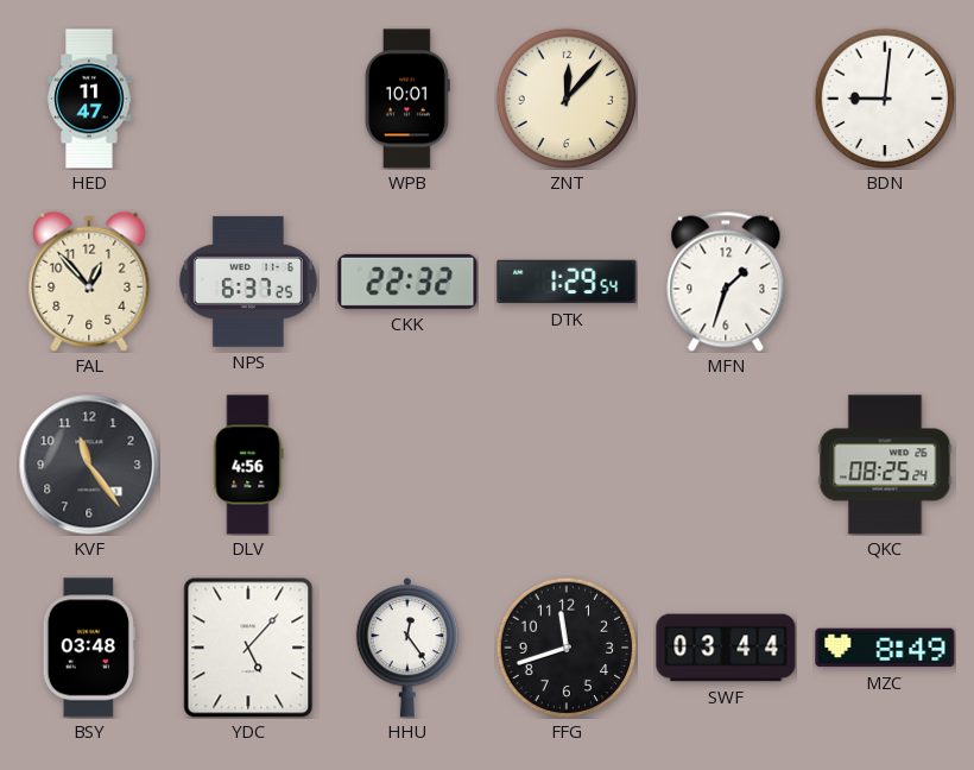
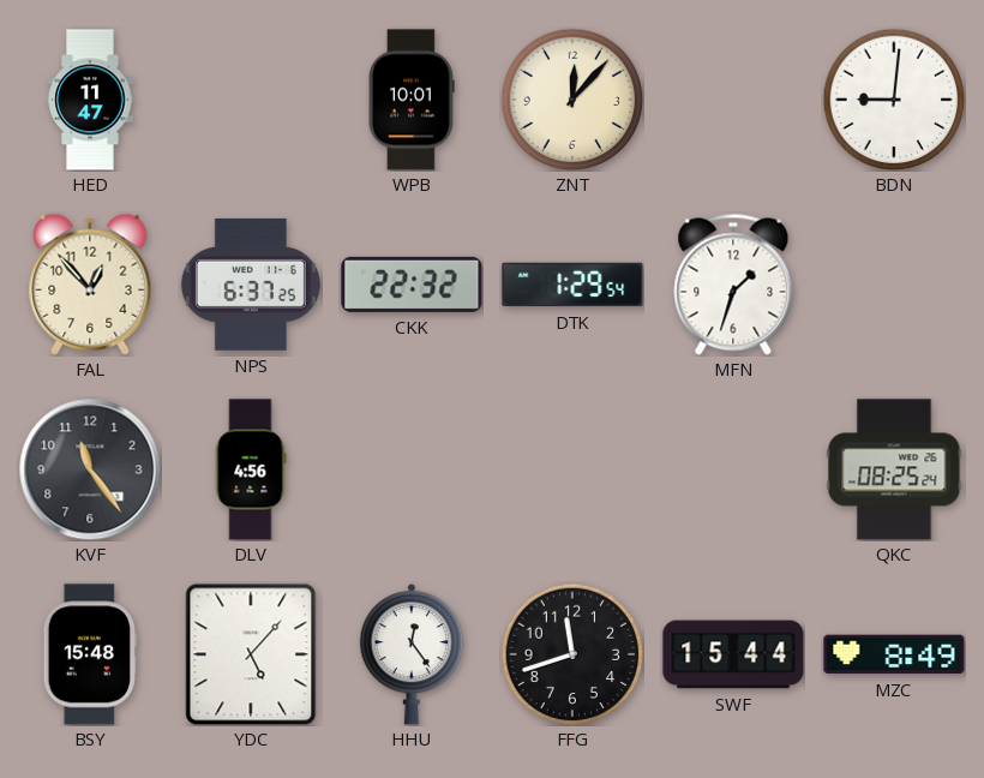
BSY: 03:48 -> 15:48
SWF: 03:44 -> 15:44
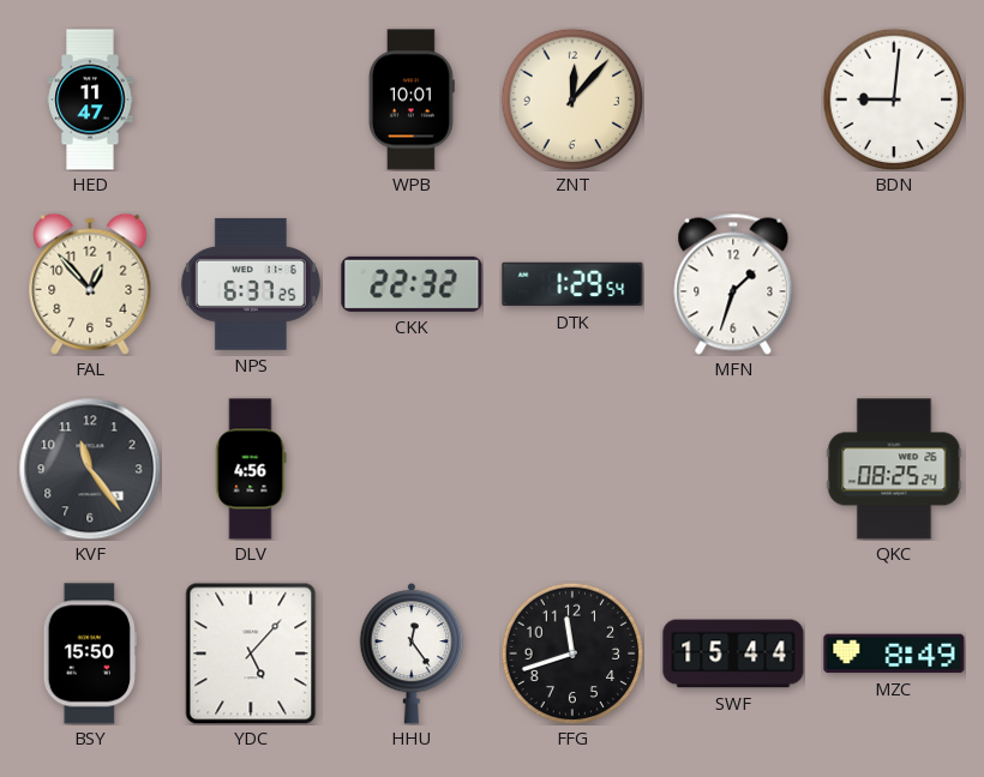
BSY: 15:48 -> 15:50
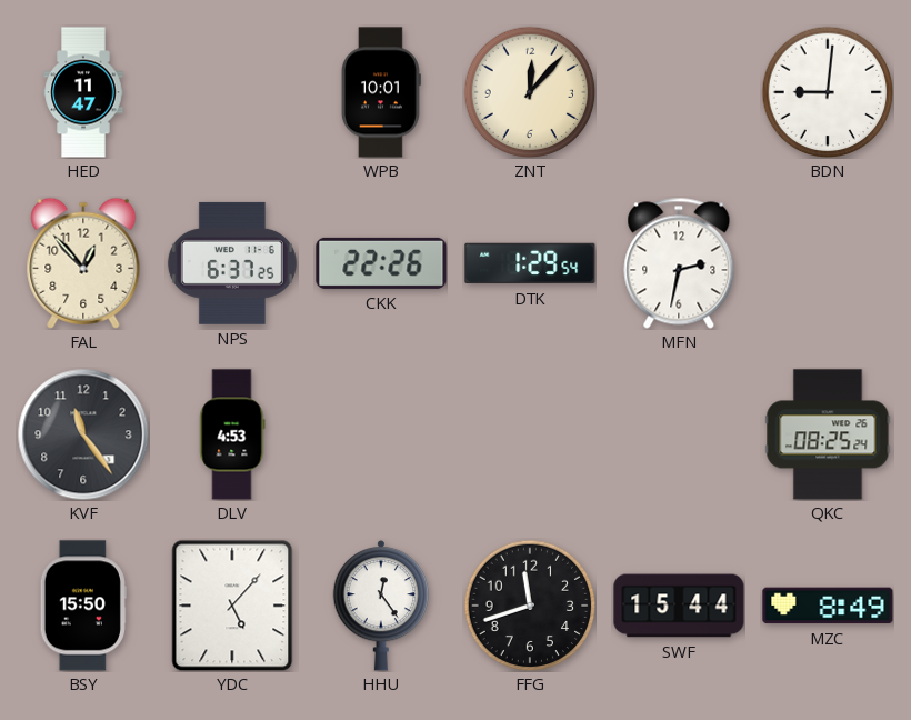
CKK: 22:32 -> 22:26
MFN: 1:33 -> 2:32
DLV: 4:56 -> 4:53
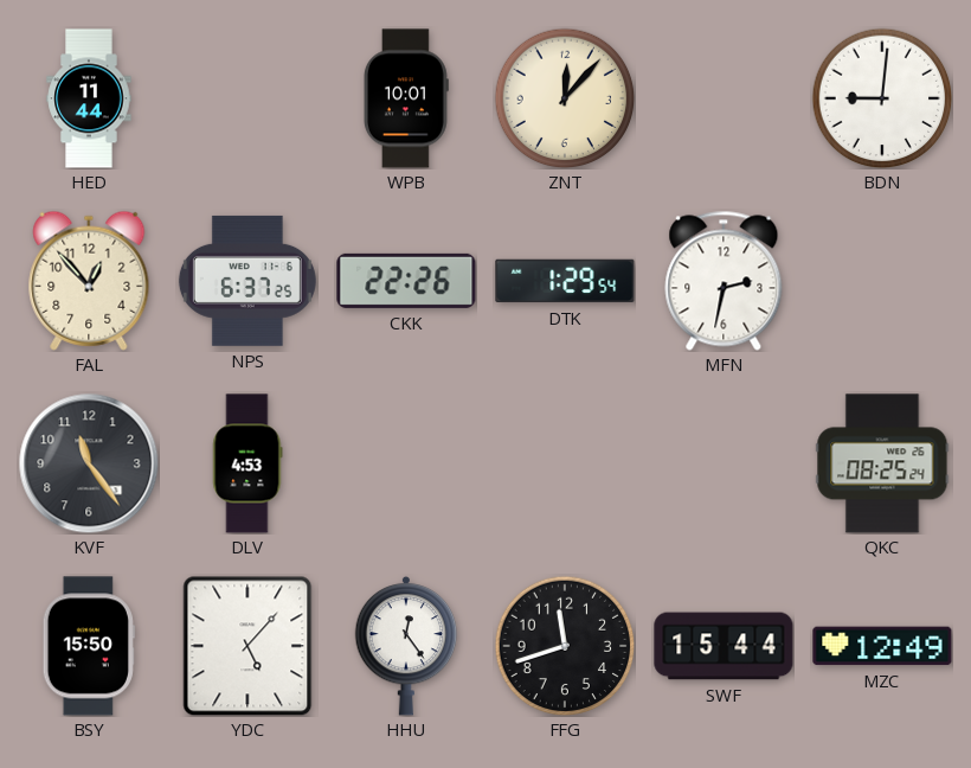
HED: 11:47 -> 11:44
MZC: 8:49 -> 12:49
